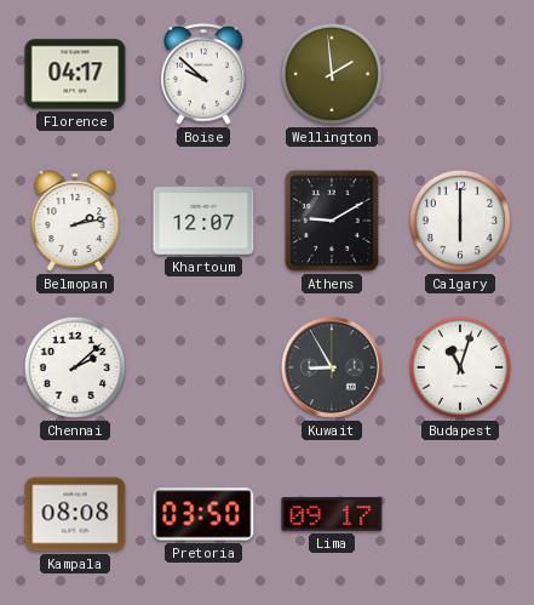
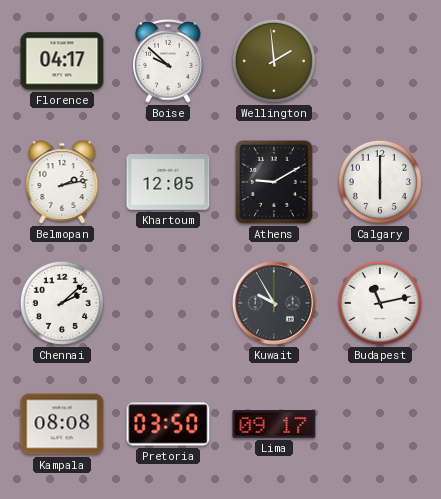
Khartoum: 12:07 -> 12:05
Kuwait: 8:55 -> 9:55
Budapest: 11:03 -> 11:13
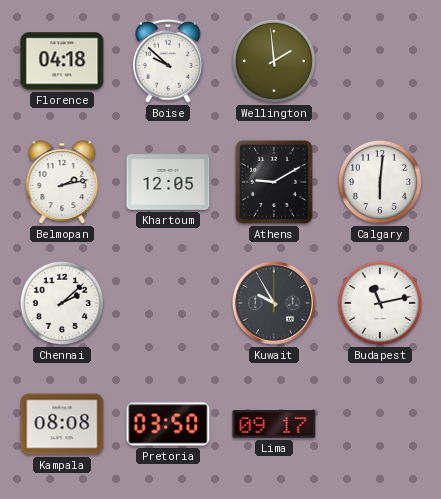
Florence: 04:17 -> 04:18
Calgary: 6:00 -> 6:01
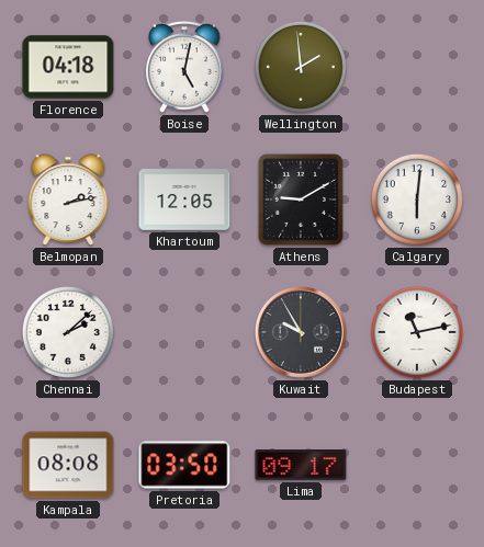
Boise: 9:52 -> 5:02
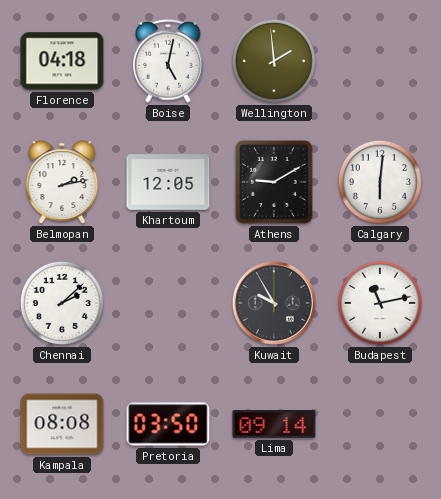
Lima: 09:17 -> 09:14
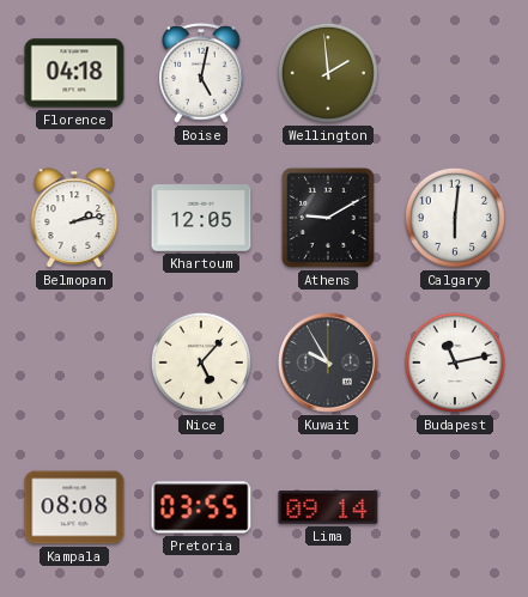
Chennai: 2:08 -> none
Nice: none -> 5:07
Pretoria: 03:50 -> 03:55
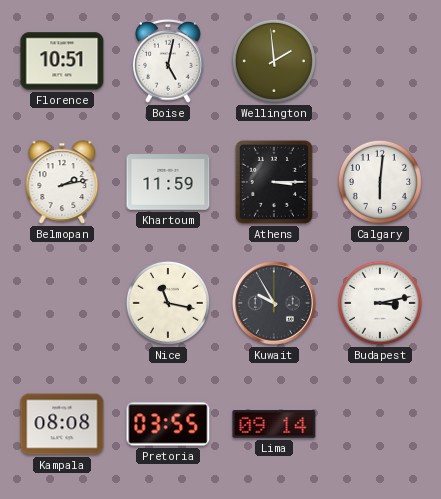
Florence: 04:18 -> 10:51
Khartoum: 12:05 -> 11:59
Athens: 9:10 -> 3:15
Nice: 5:07 -> 11:17
Budapest: 11:13 -> 3:13
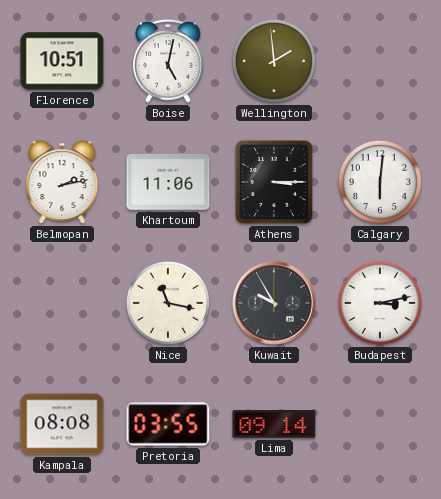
Khartoum: 11:59 -> 11:06
